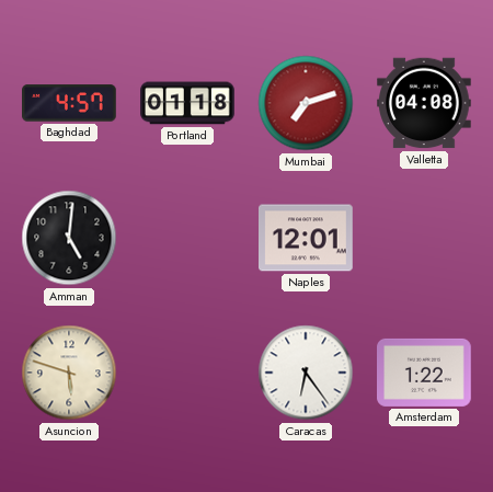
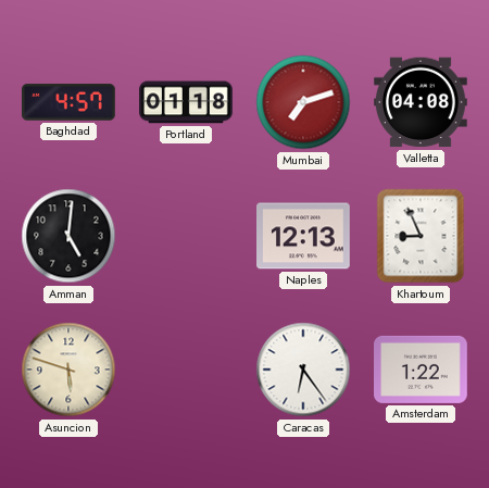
Naples: 12:01 -> 12:13
Khartoum: none -> 8:56
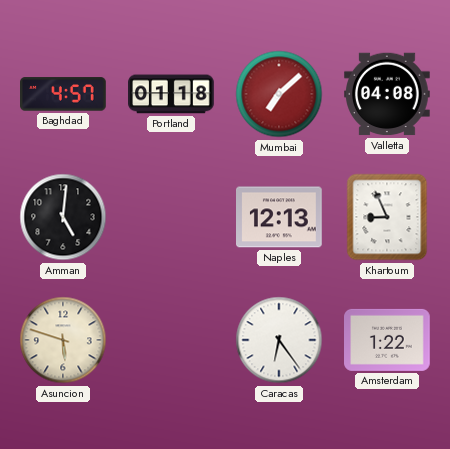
Mumbai: 7:12 -> 7:08
